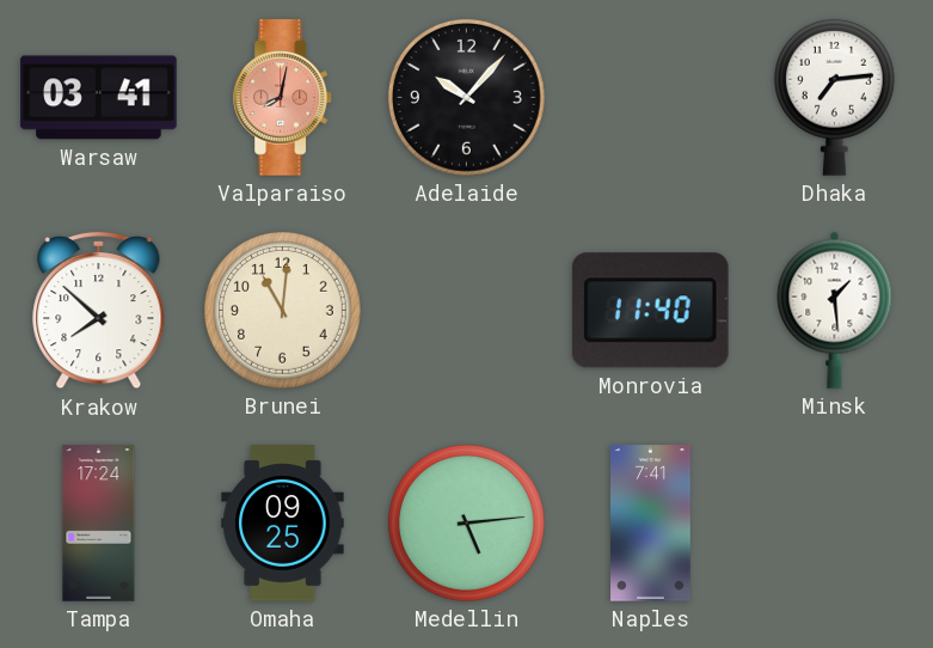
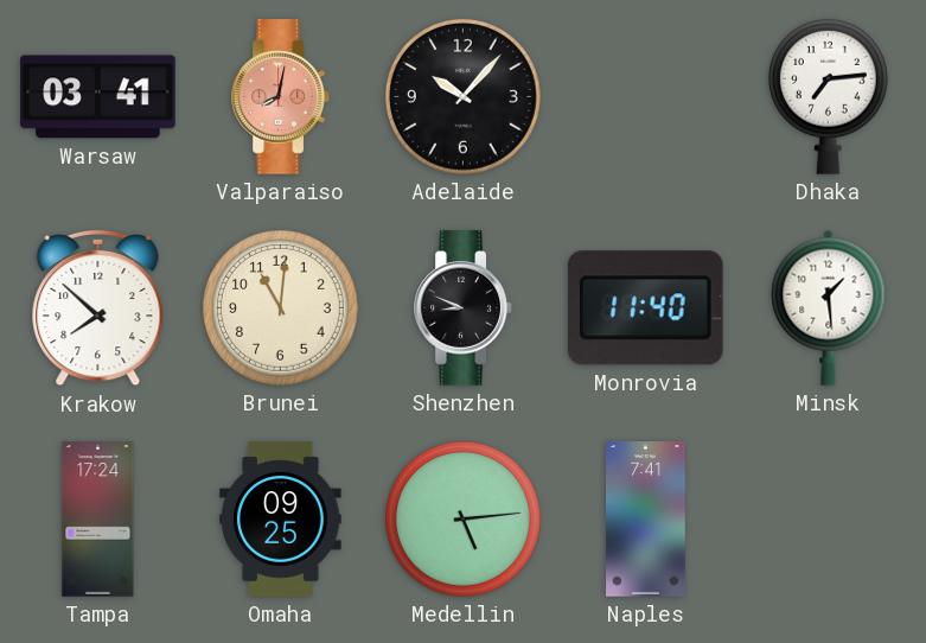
Shenzhen: none -> 8:49
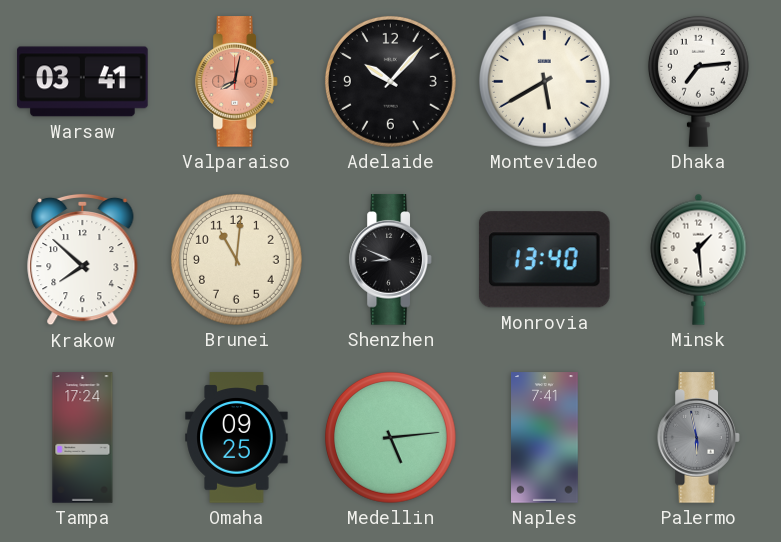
Montevideo: none -> 5:40
Monrovia: 11:40 -> 13:40
Palermo: none -> 5:58
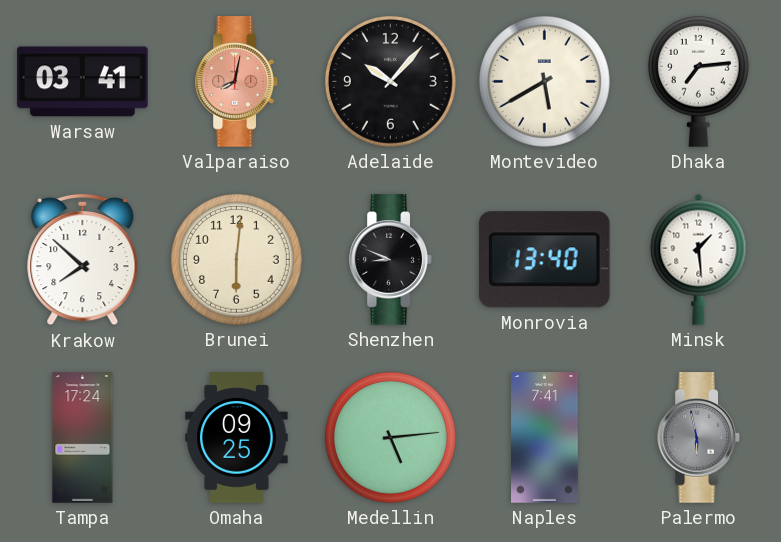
Brunei: 11:01 -> 6:01
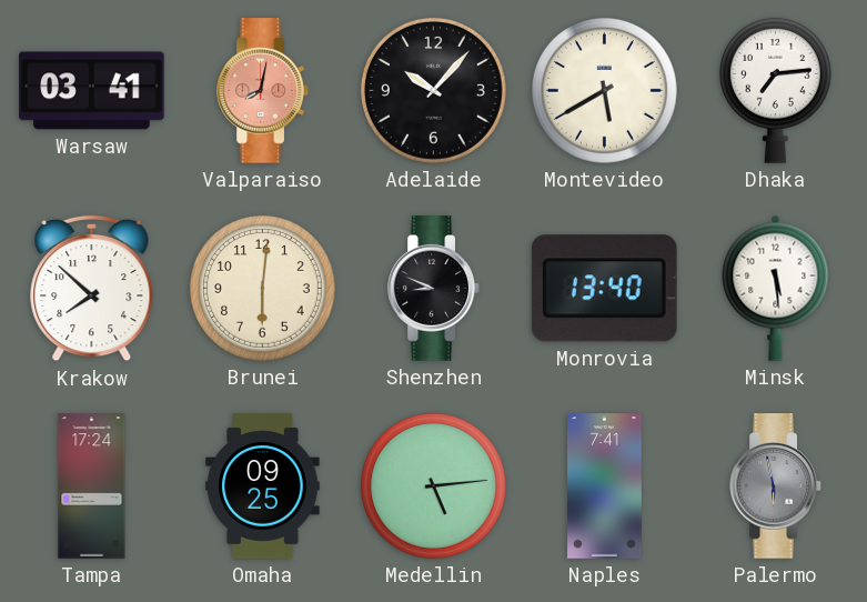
Minsk: 1:29 -> 5:29
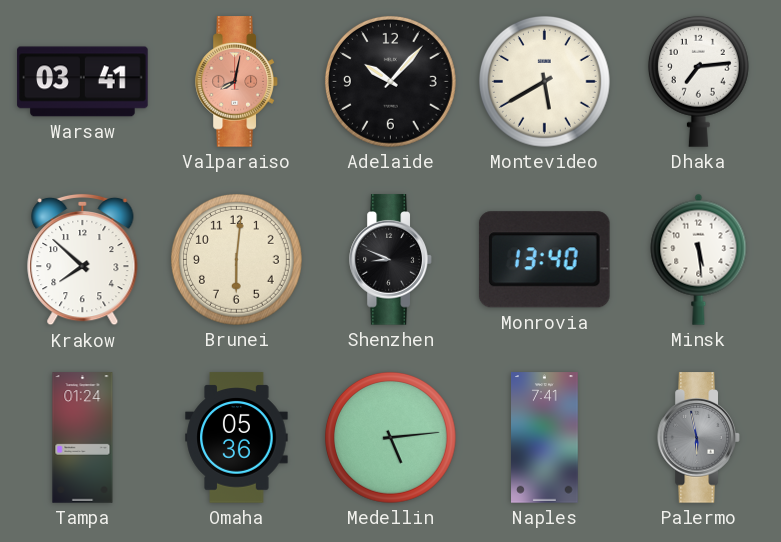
Tampa: 17:24 -> 01:24
Omaha: 09:25 -> 05:36
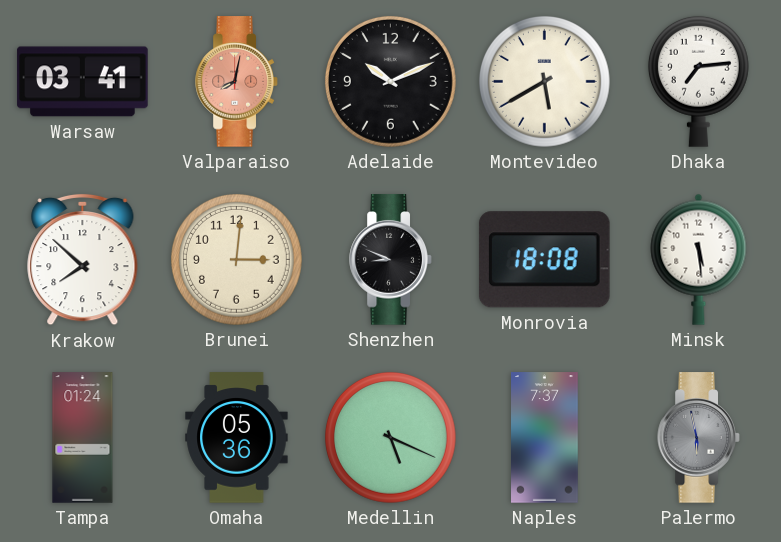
Adelaide: 10:07 -> 10:11
Brunei: 6:01 -> 3:01
Monrovia: 13:40 -> 18:08
Medellin: 5:14 -> 5:19
Naples: 7:41 -> 7:37
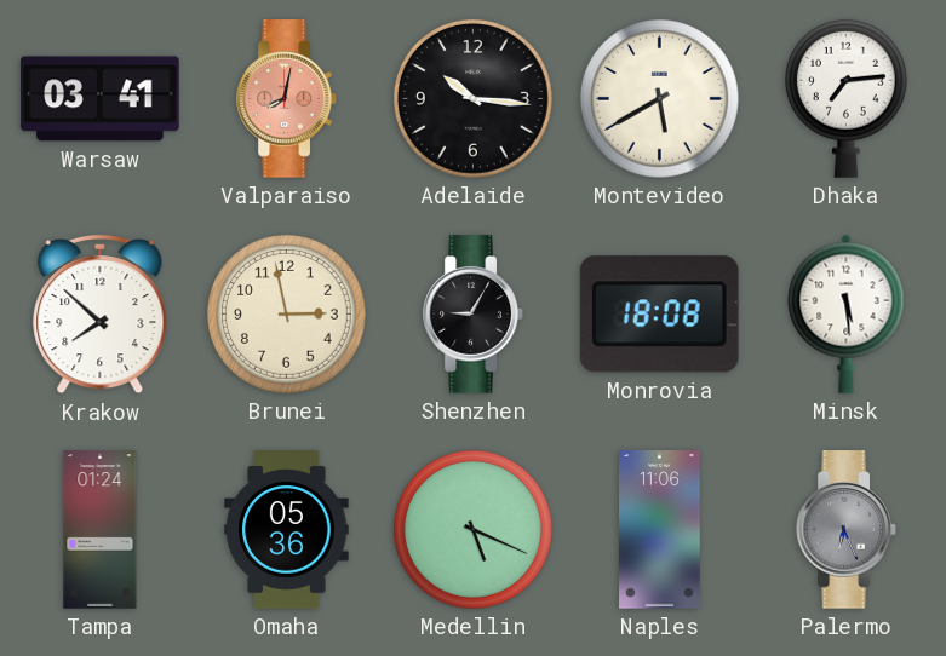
Adelaide: 10:11 -> 10:16
Brunei: 3:01 -> 2:58
Shenzhen: 8:49 -> 9:05
Naples: 7:37 -> 11:06
Palermo: 5:58 -> 6:26
